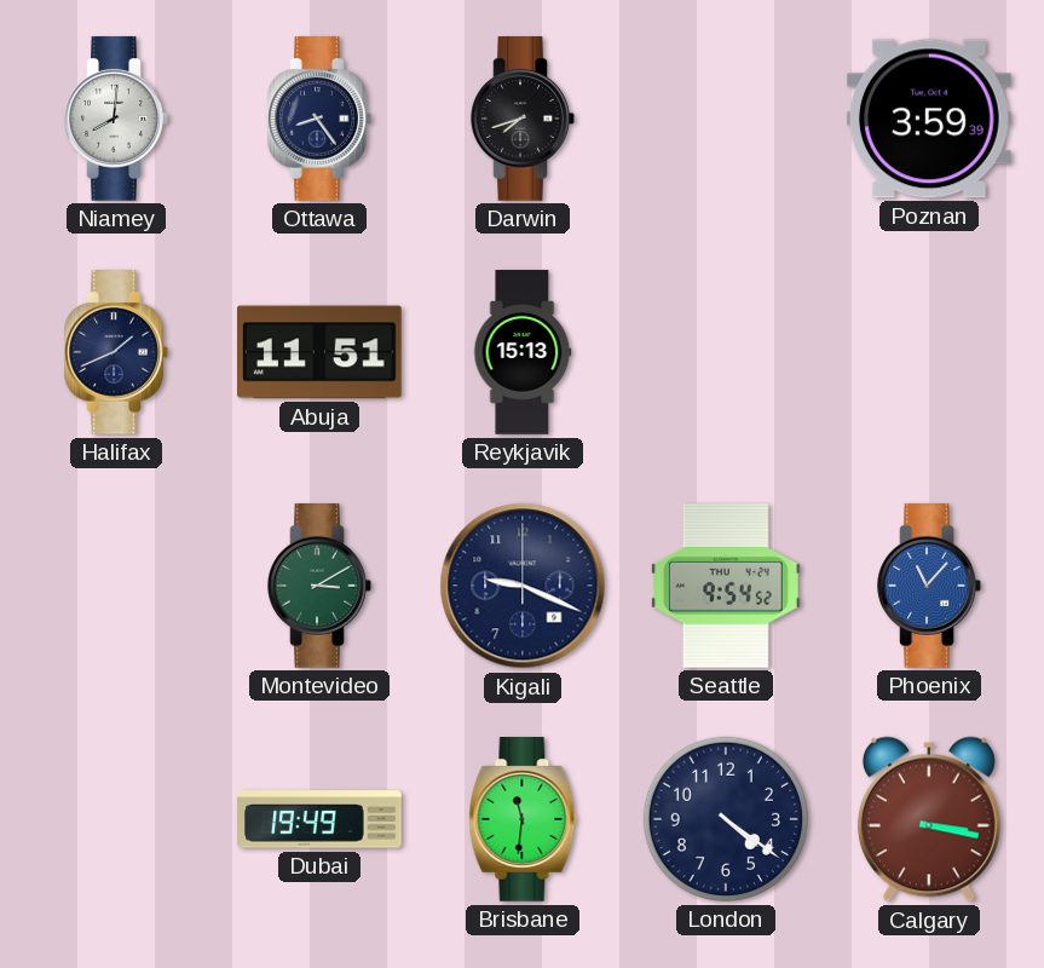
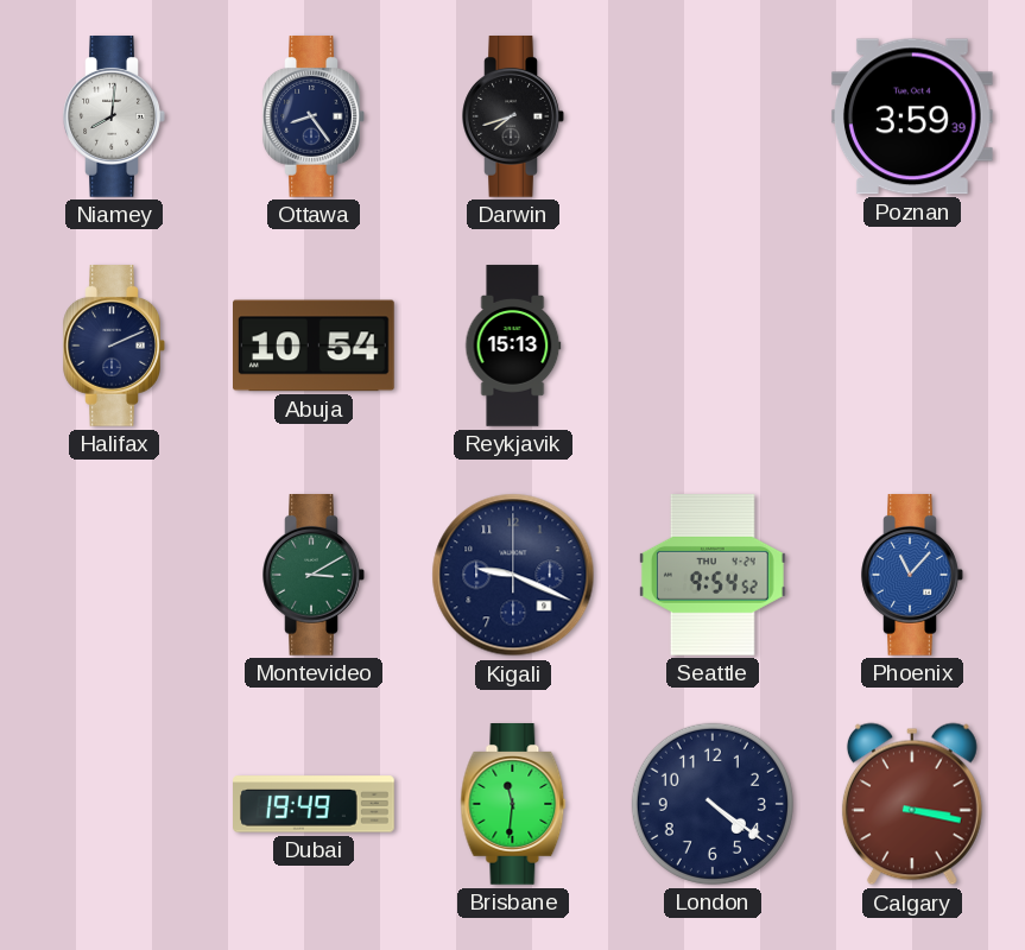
Halifax: 1:41 -> 2:11
Abuja: 11:51 -> 10:54
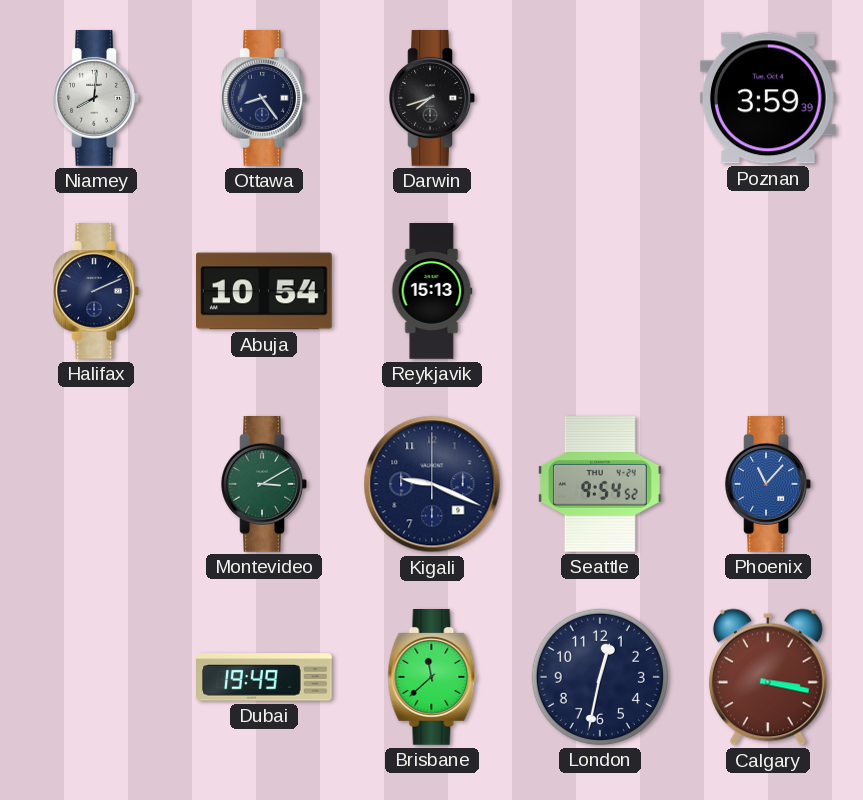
Brisbane: 11:31 -> 11:38
London: 4:21 -> 12:32
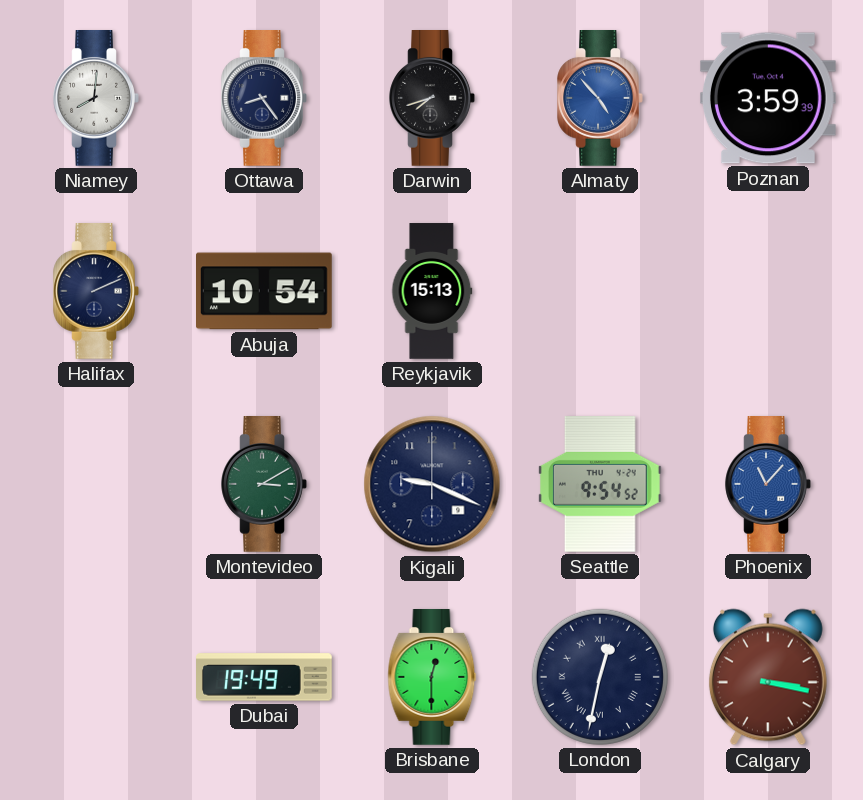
Almaty: none -> 4:53
Brisbane: 11:38 -> 12:30
London numerals: Arabic -> Roman
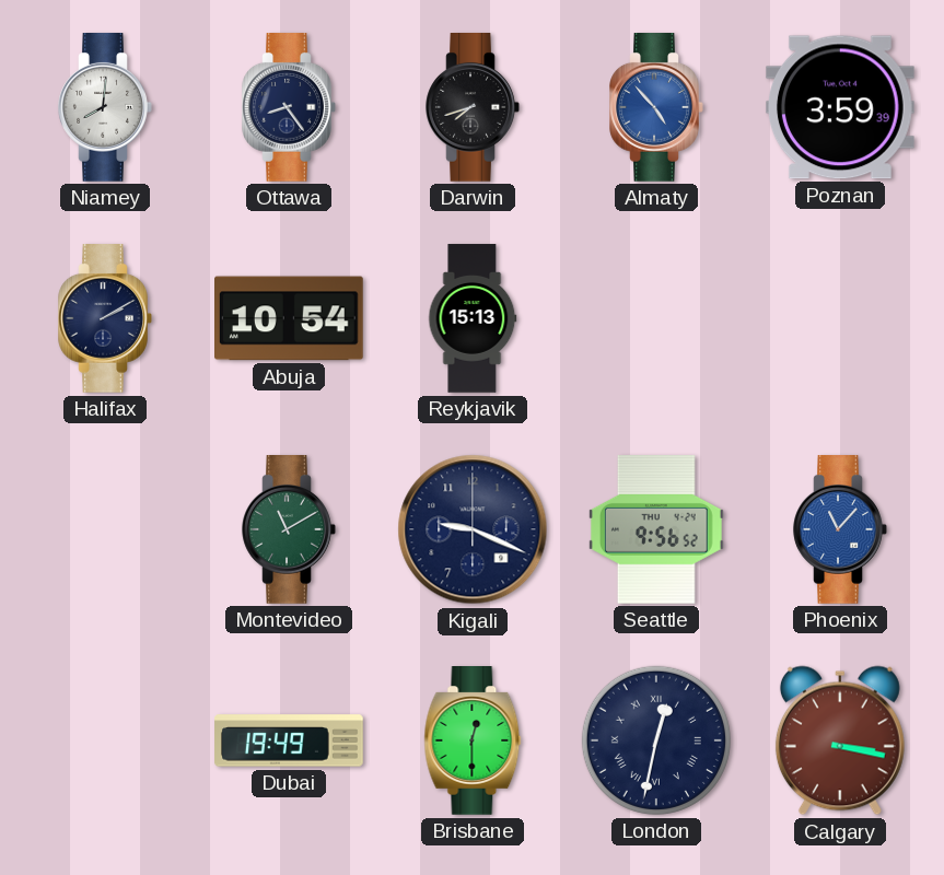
Halifax: 2:11 -> 2:10
Montevideo: 3:10 -> 11:10
Seattle: 9:54 -> 9:56
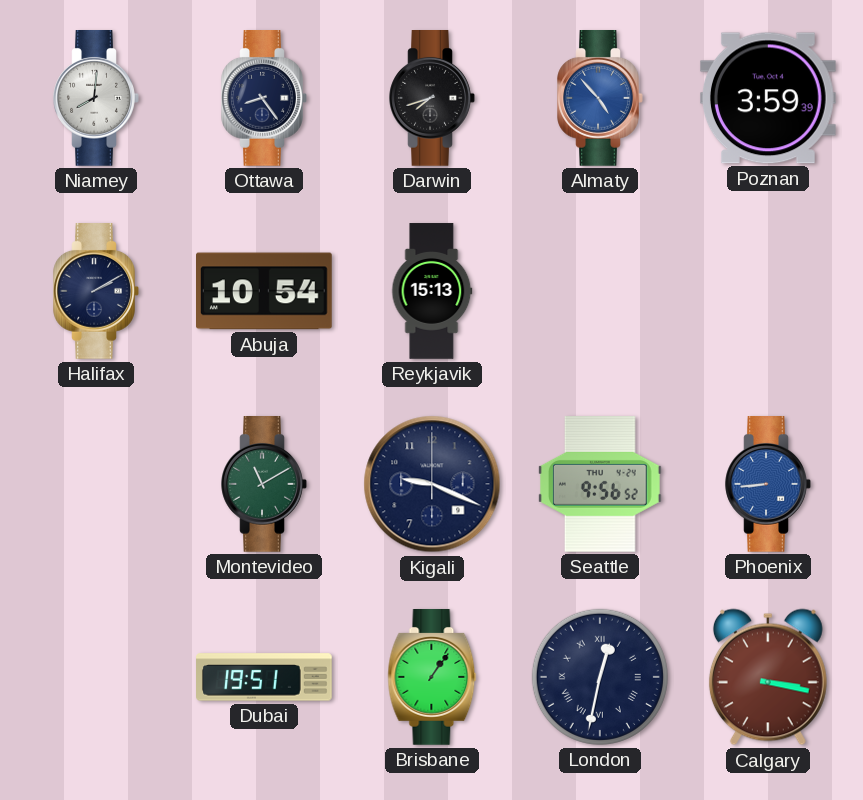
Phoenix: 11:07 -> 8:44
Dubai: 19:49 -> 19:51
Brisbane: 12:30 -> 1:06
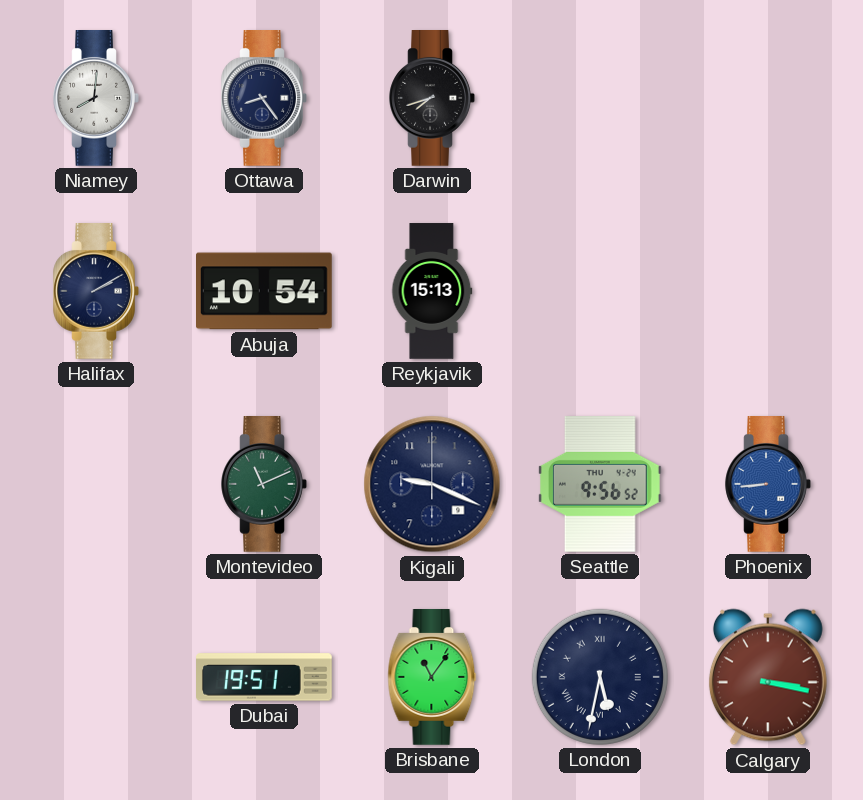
Almaty: 4:53 -> none
Poznan: 3:59 -> none
Montevideo: 11:10 -> 11:11
Brisbane: 1:06 -> 11:06
London: 12:32 -> 5:32
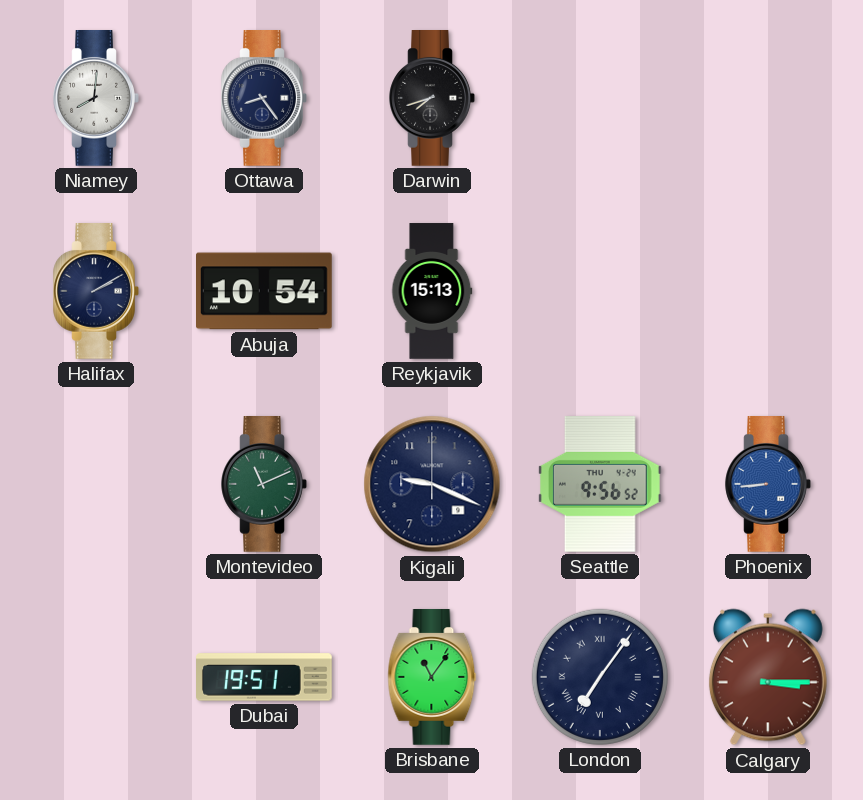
London: 5:32 -> 7:06
Calgary: 3:17 -> 3:15
